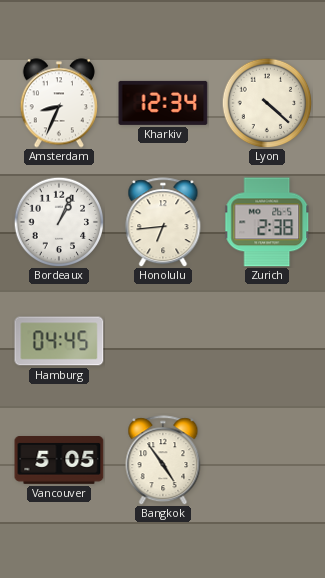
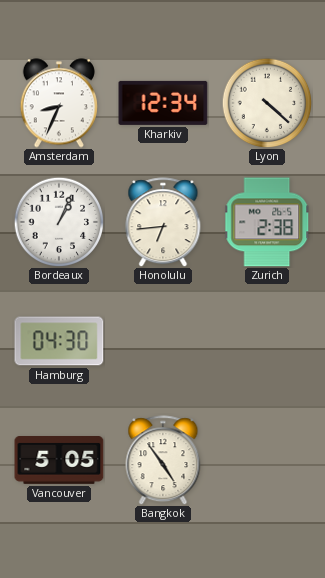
Hamburg: 04:45 -> 04:30
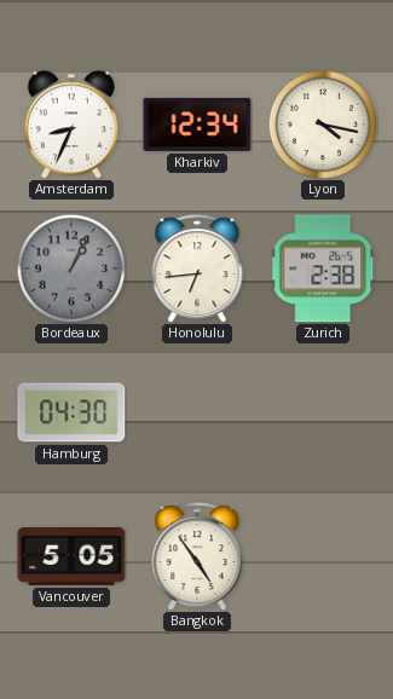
Lyon: 4:22 -> 4:17
Bordeaux dial: white -> grey
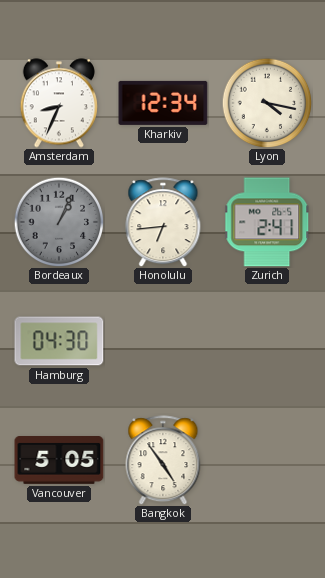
Zurich: 2:38 -> 2:41
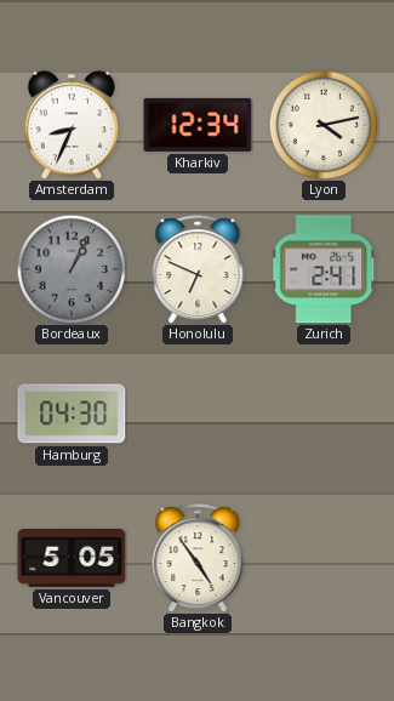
Lyon: 4:17 -> 4:13
Honolulu: 6:44 -> 6:49
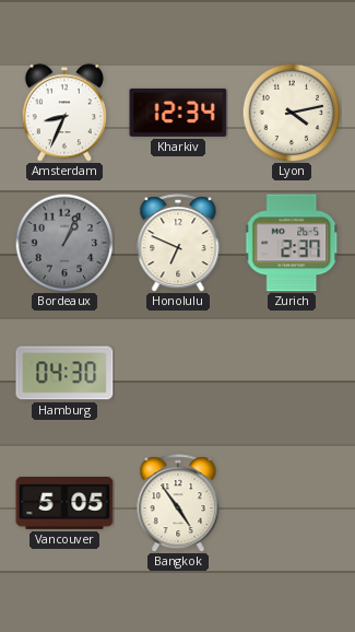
Zurich: 2:41 -> 2:37
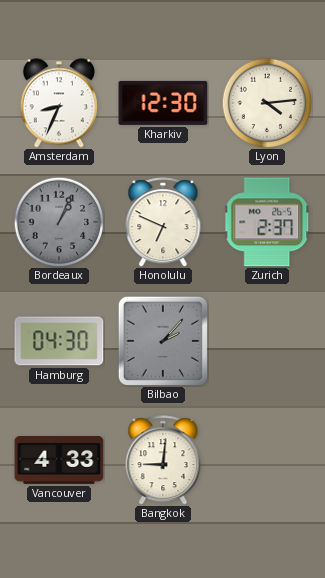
Kharkiv: 12:34 -> 12:30
Lyon: 4:13 -> 4:14
Bilbao: none -> 2:07
Vancouver: 5:05 -> 4:33
Bangkok: 4:54 -> 9:01
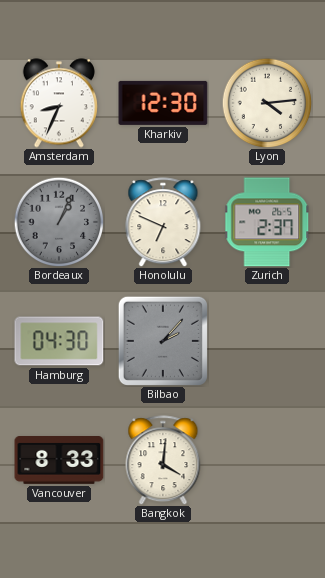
Vancouver: 4:33 -> 8:33
Bangkok: 9:01 -> 4:01
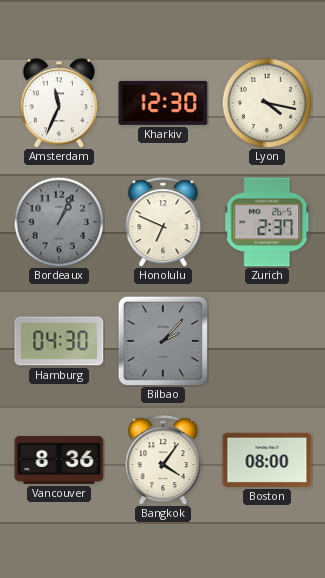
Amsterdam: 8:34 -> 11:34
Lyon: 4:14 -> 4:17
Vancouver: 8:33 -> 8:36
Bangkok: 4:01 -> 4:06
Boston: none -> 08:00
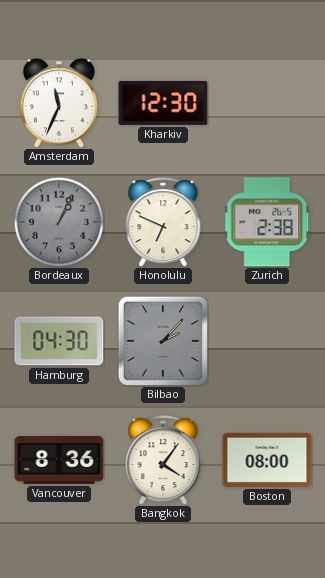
Lyon: 4:17 -> none
Zurich: 2:37 -> 2:38
